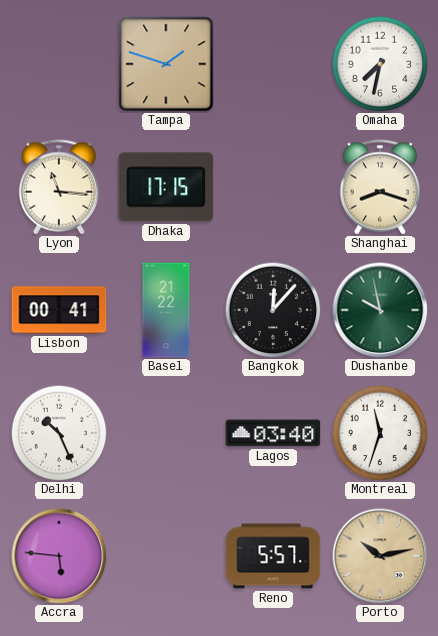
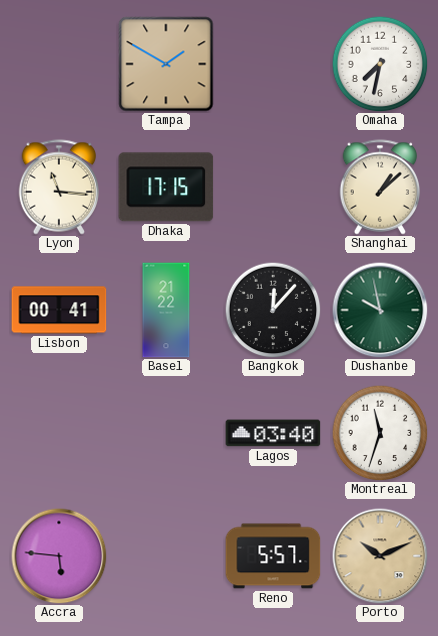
Tampa: 1:48 -> 1:50
Shanghai: 8:18 -> 1:08
Delhi: 10:26 -> none
Porto: 10:13 -> 10:11
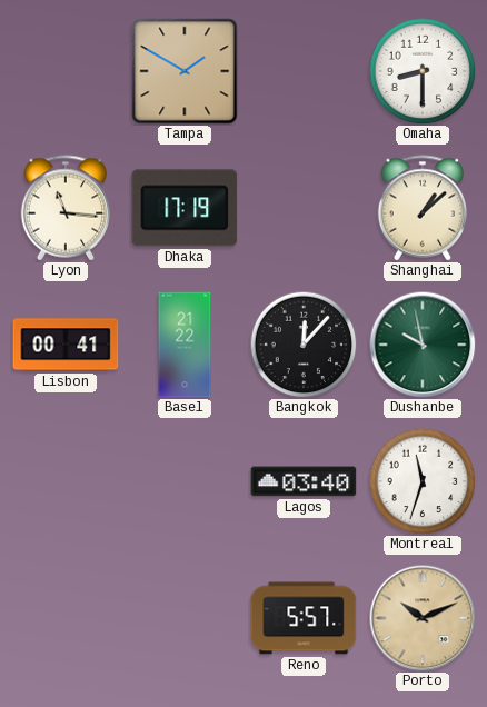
Omaha: 7:32 -> 8:30
Dhaka: 17:15 -> 17:19
Accra: 5:46 -> none
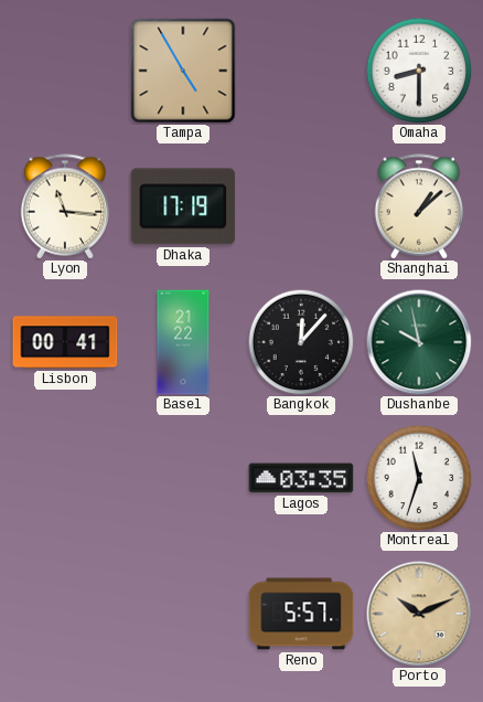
Tampa: 1:50 -> 4:55
Lagos: 03:40 -> 03:35
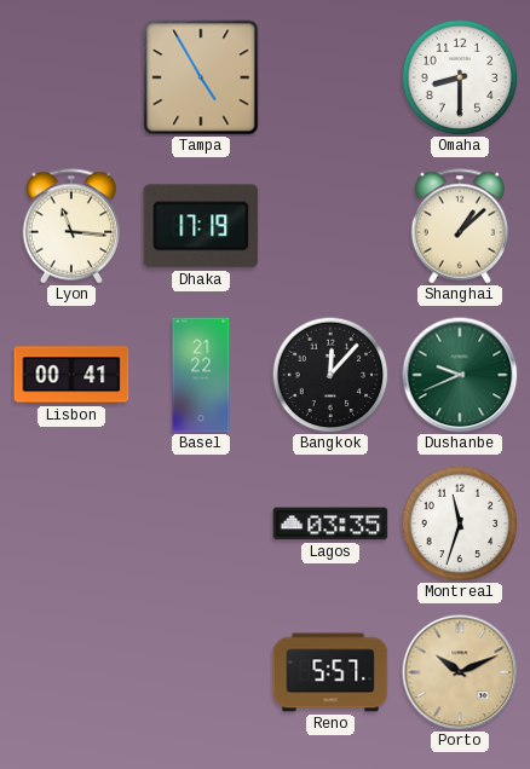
Dushanbe: 9:58 -> 9:41
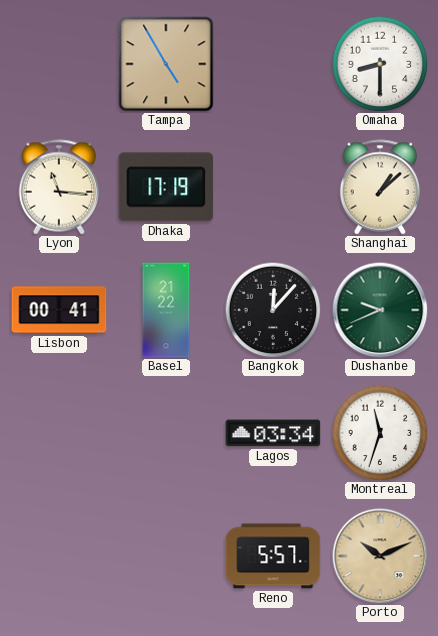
Lagos: 03:35 -> 03:34
